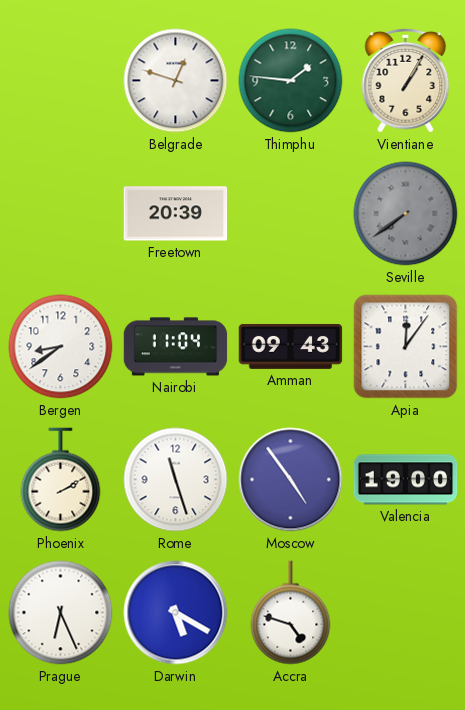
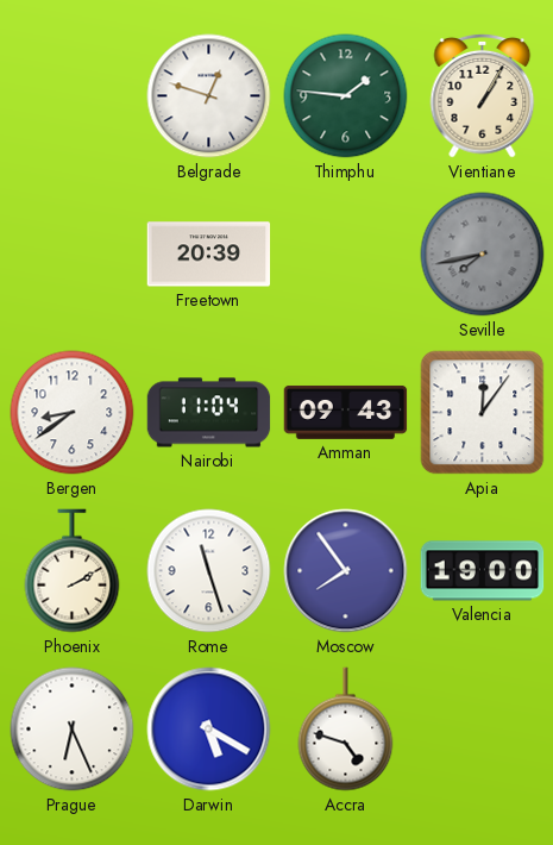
Seville: 7:39 -> 7:43
Moscow: 4:54 -> 7:54
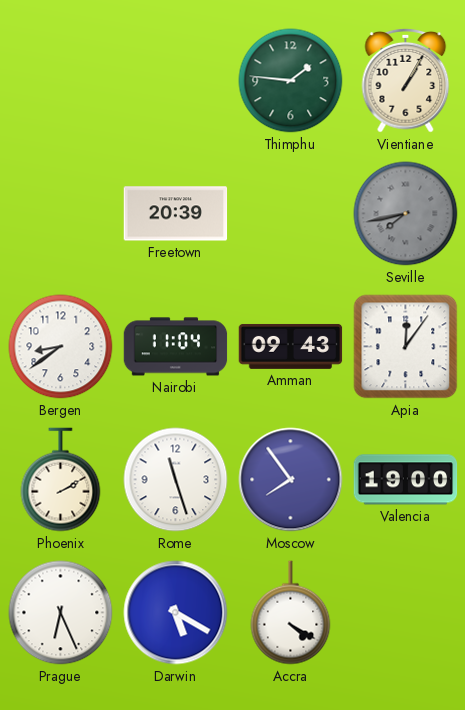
Belgrade: 12:48 -> none
Accra: 4:48 -> 4:20
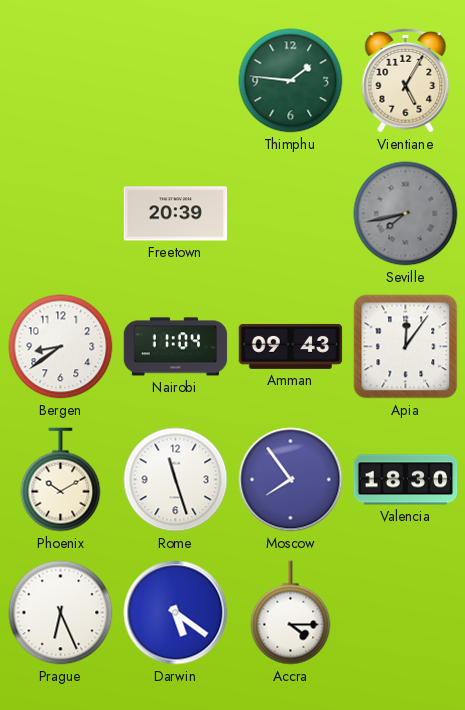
Vientiane: 1:05 -> 5:05
Phoenix: 2:10 -> 10:10
Valencia: 19:00 -> 18:30
Darwin: 5:20 -> 5:21
Accra: 4:20 -> 4:15
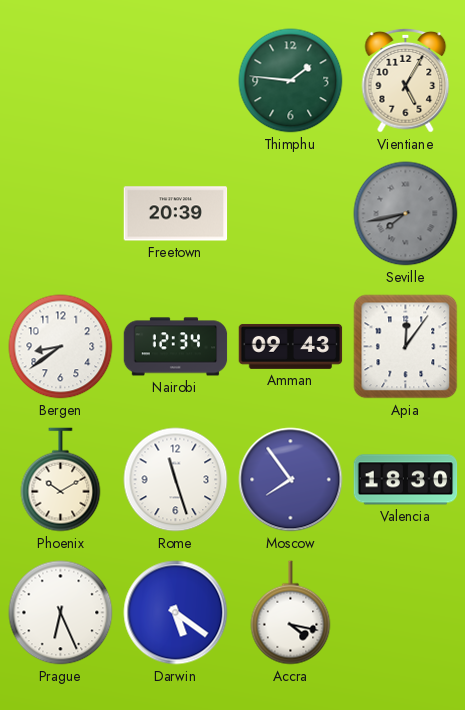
Nairobi: 11:04 -> 12:34
Accra: 4:15 -> 4:17
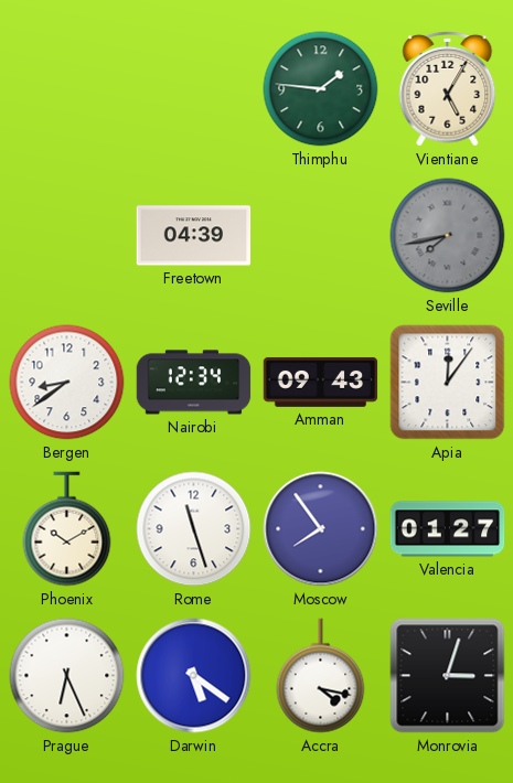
Freetown: 20:39 -> 04:39
Valencia: 18:30 -> 01:27
Monrovia: none -> 3:03
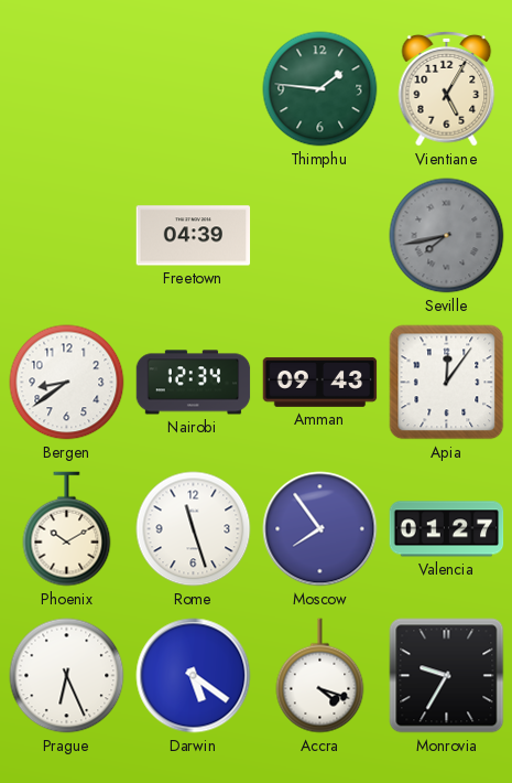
Accra: 4:17 -> 4:18
Monrovia: 3:03 -> 9:35
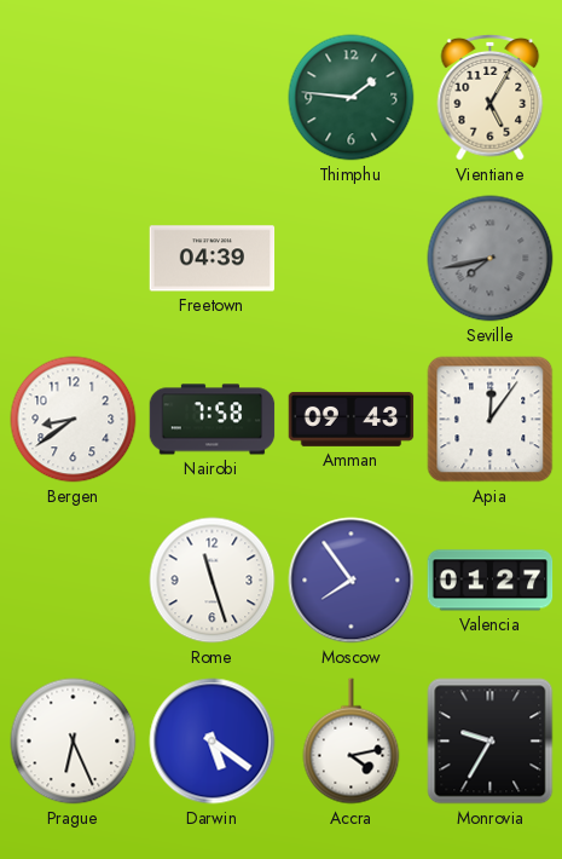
Nairobi: 12:34 -> 7:58
Phoenix: 10:10 -> none
Accra: 4:18 -> 4:13
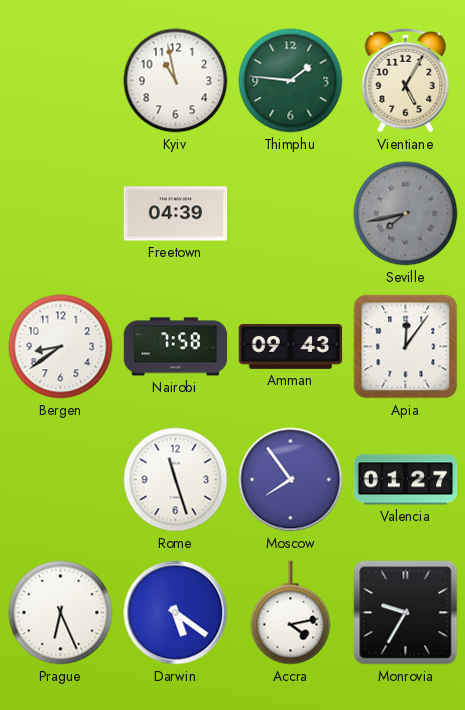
Kyiv: none -> 10:58
